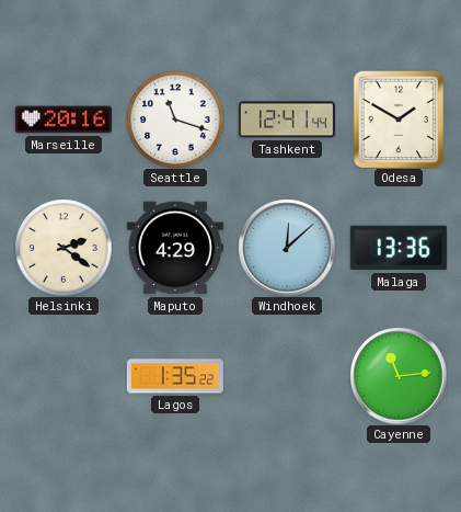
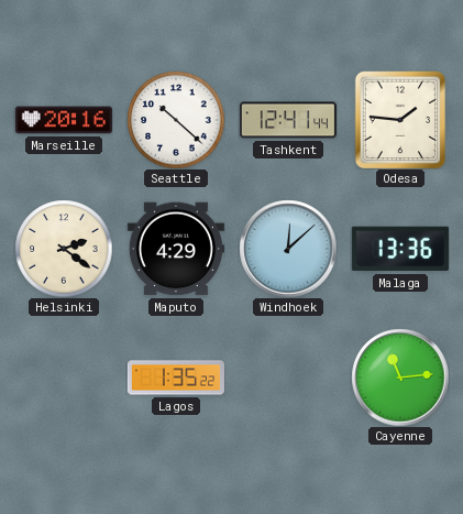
Seattle: 11:18 -> 10:22
Odesa: 1:50 -> 1:46
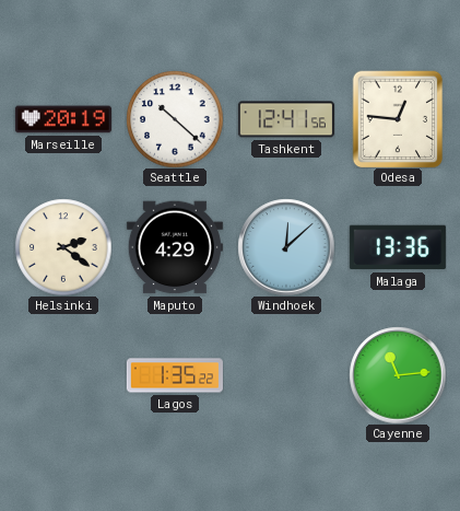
Marseille: 20:16 -> 20:19
Tashkent: 12:41:44 -> 12:41:56
Odesa: 1:46 -> 12:46
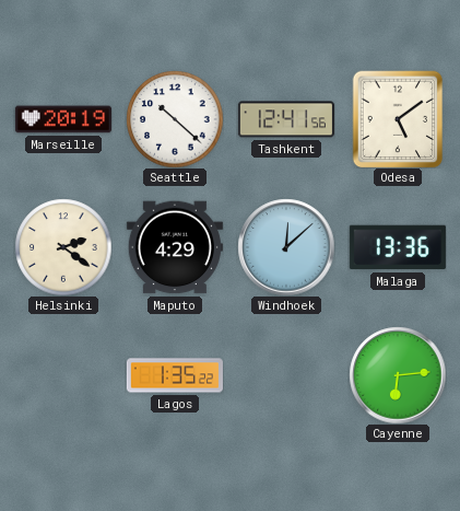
Odesa: 12:46 -> 5:09
Cayenne: 11:14 -> 6:14
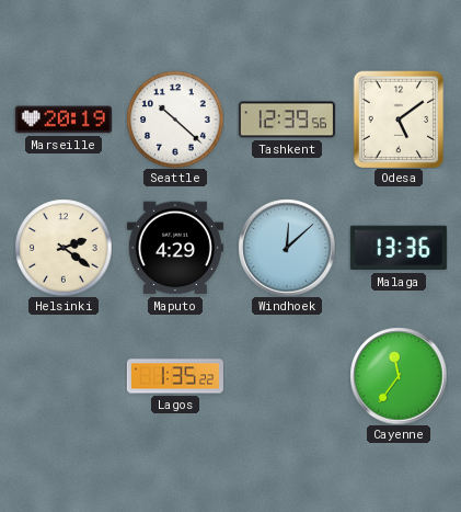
Tashkent: 12:41 -> 12:39
Cayenne: 6:14 -> 11:36
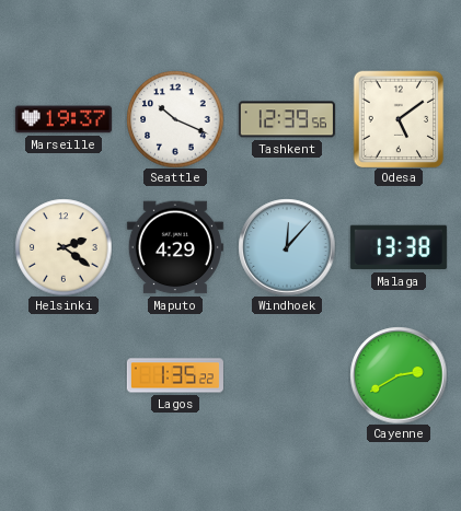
Marseille: 20:19 -> 19:37
Seattle: 10:22 -> 10:19
Windhoek: 12:08 -> 12:07
Malaga: 13:36 -> 13:38
Cayenne: 11:36 -> 2:40
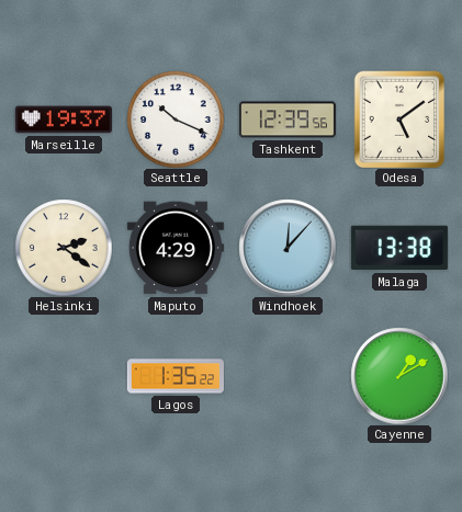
Cayenne: 2:40 -> 1:10
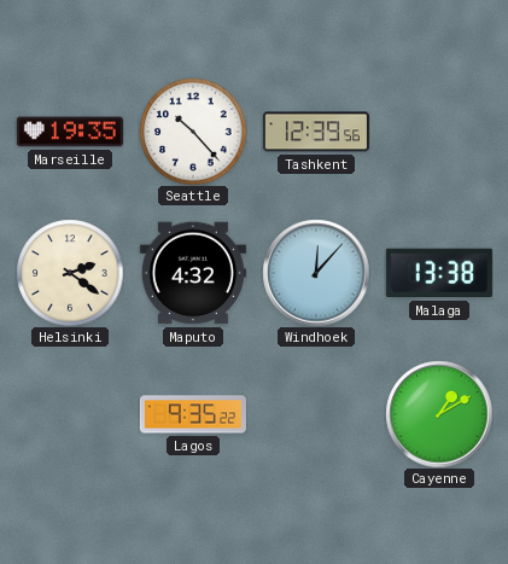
Marseille: 19:37 -> 19:35
Seattle: 10:19 -> 10:23
Odesa: 5:09 -> none
Maputo: 4:29 -> 4:32
Lagos: 1:35 -> 9:35
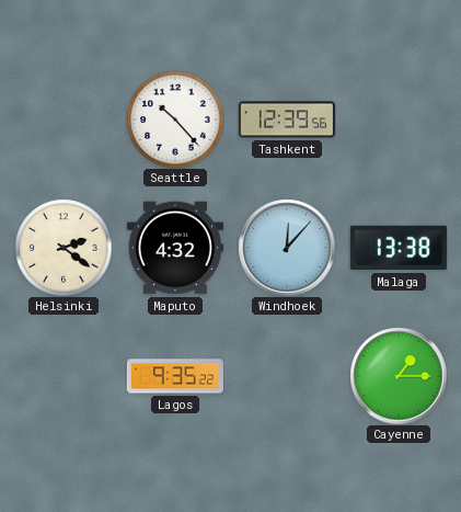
Marseille: 19:35 -> none
Cayenne: 1:10 -> 1:15
